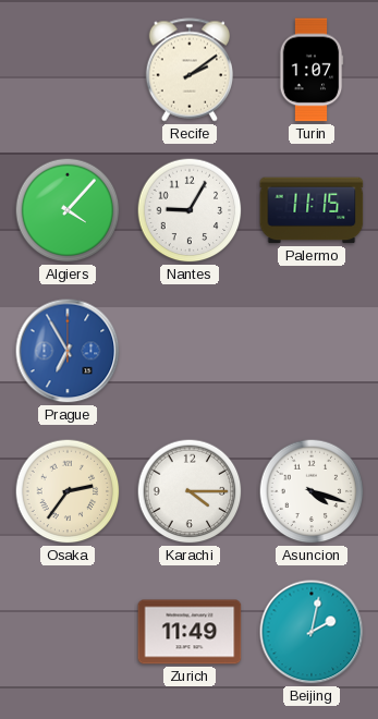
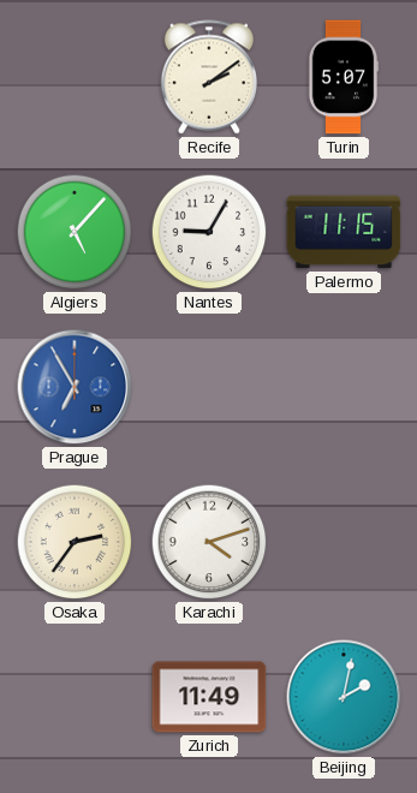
Turin: 1:07 -> 5:07
Algiers: 4:07 -> 5:07
Karachi: 4:15 -> 4:12
Asuncion: 4:18 -> none
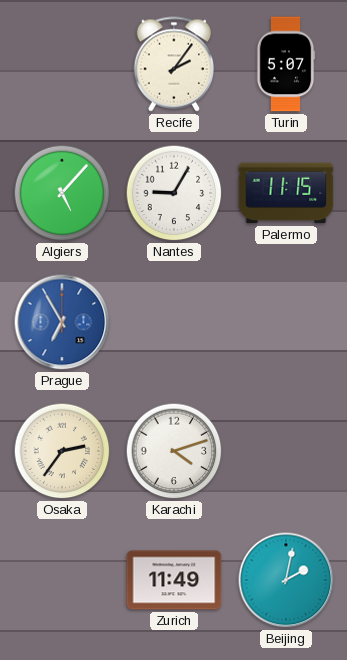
Recife: 2:09 -> 2:06
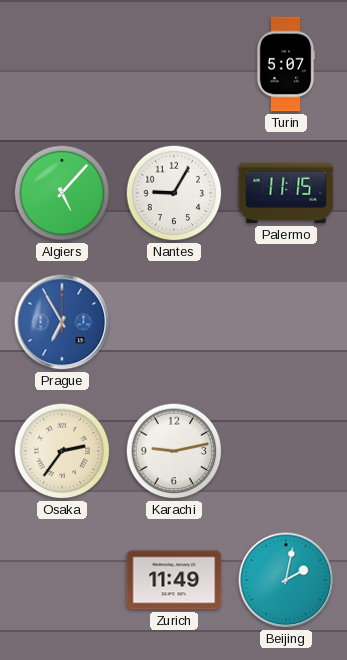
Recife: 2:06 -> none
Karachi: 4:12 -> 9:13
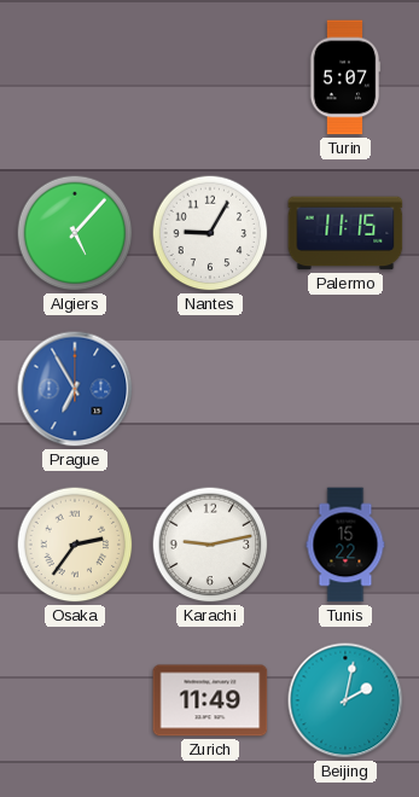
Tunis: none -> 15:22
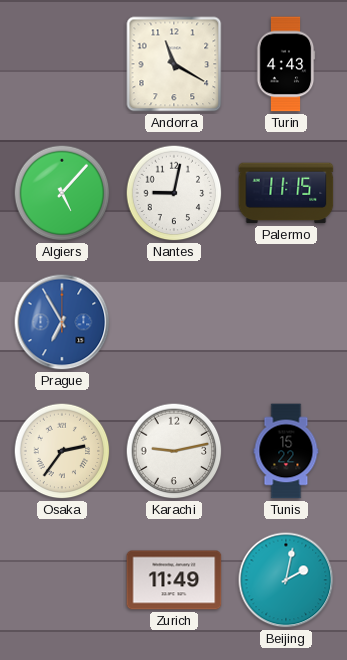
Andorra: none -> 11:20
Turin: 5:07 -> 4:43
Nantes: 9:05 -> 9:02
